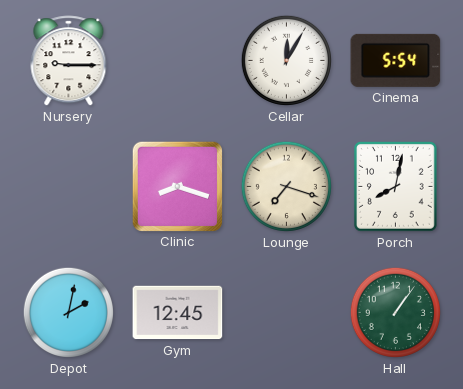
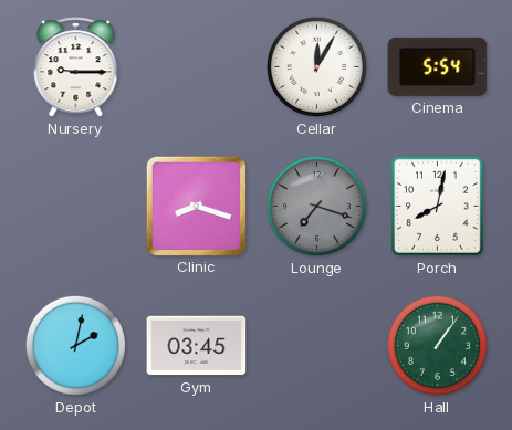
Lounge dial: cream -> grey
Gym: 12:45 -> 03:45
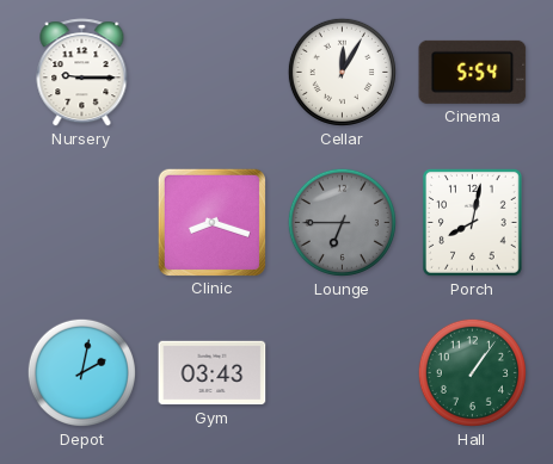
Lounge: 7:18 -> 6:45
Gym: 03:45 -> 03:43
